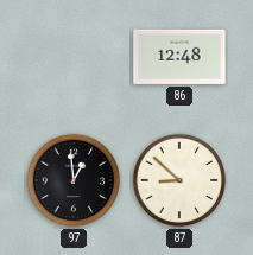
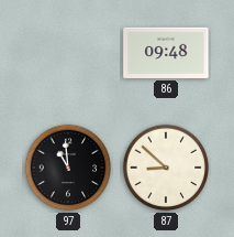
86: 12:48 -> 09:48
97: 12:59 -> 10:59
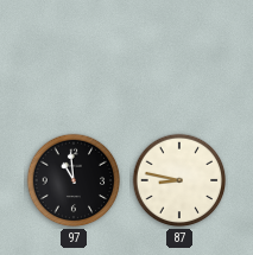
86: 09:48 -> none
87: 8:52 -> 8:47
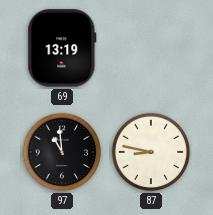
69: none -> 13:19
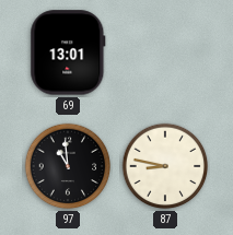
69: 13:19 -> 13:01
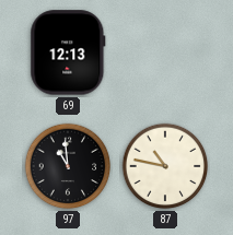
69: 13:01 -> 12:13
87: 8:47 -> 10:47
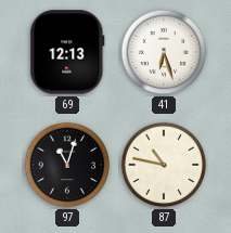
41: none -> 6:27
97: 10:59 -> 11:03
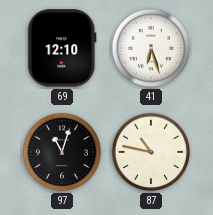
69: 12:13 -> 12:10
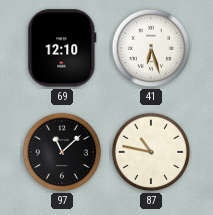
97: 11:03 -> 11:08
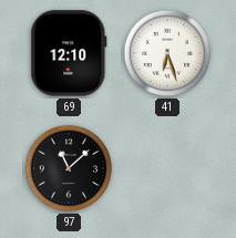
87: 10:47 -> none
